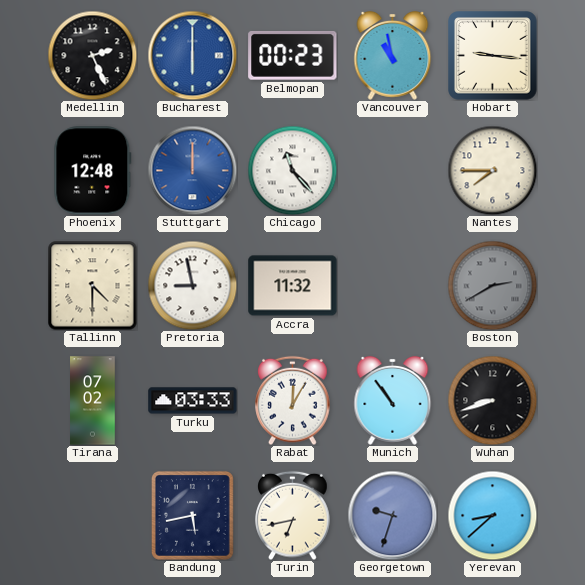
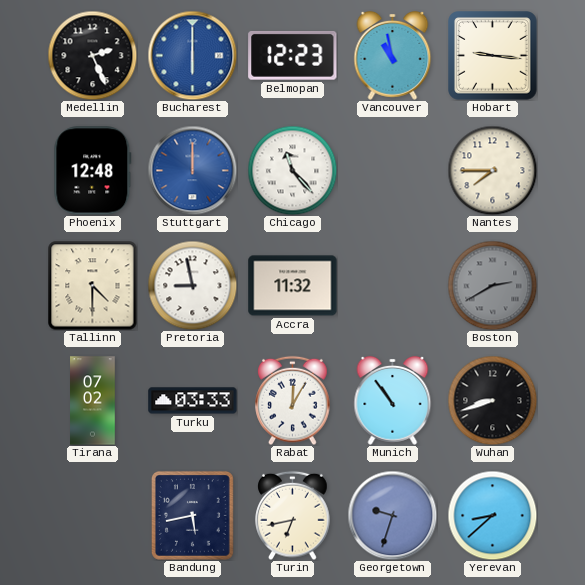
Belmopan: 00:23 -> 12:23
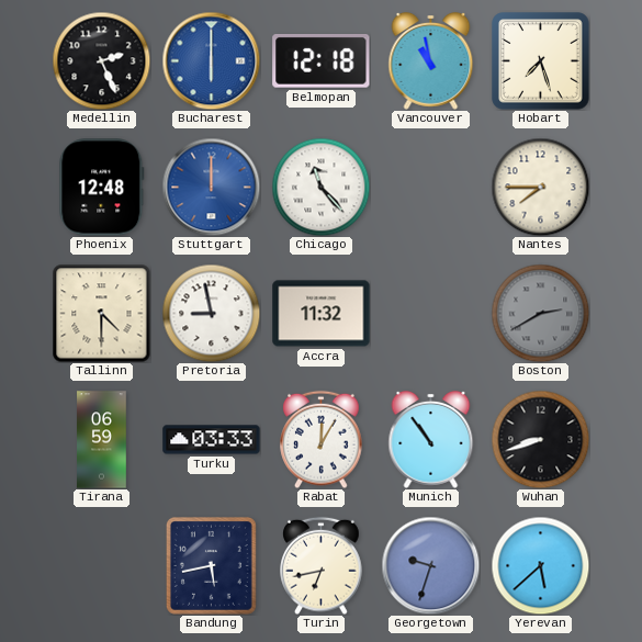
Belmopan: 12:23 -> 12:18
Hobart: 9:16 -> 7:27
Tirana: 07:02 -> 06:59
Yerevan: 8:38 -> 5:38
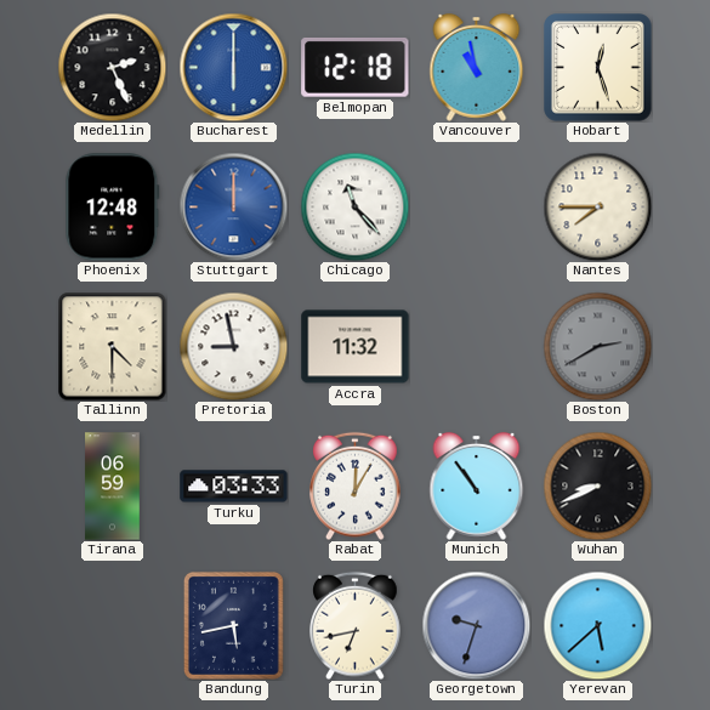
Hobart: 7:27 -> 12:27
Wuhan: 8:42 -> 8:41
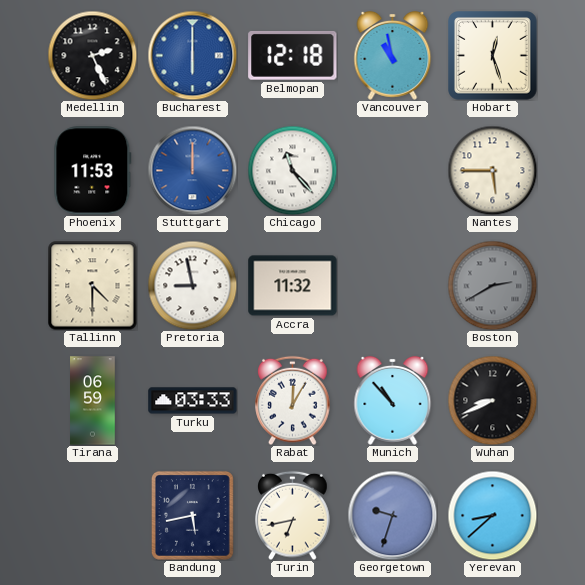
Phoenix: 12:48 -> 11:53
Nantes: 7:45 -> 5:45
Munich: 10:54 -> 10:53
Yerevan: 5:38 -> 8:38
